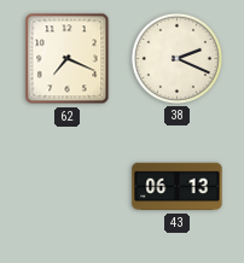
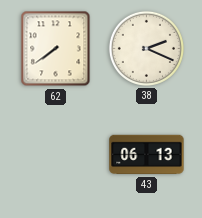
62: 7:19 -> 7:39
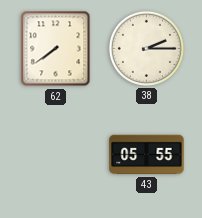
38: 2:19 -> 2:15
43: 06:13 -> 05:55
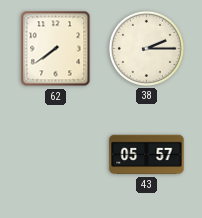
43: 05:55 -> 05:57
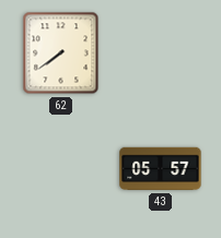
38: 2:15 -> none
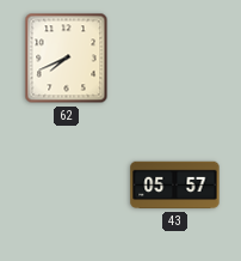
62: 7:39 -> 7:41
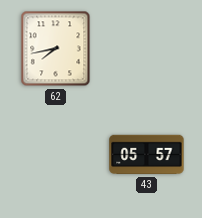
62: 7:41 -> 7:43
